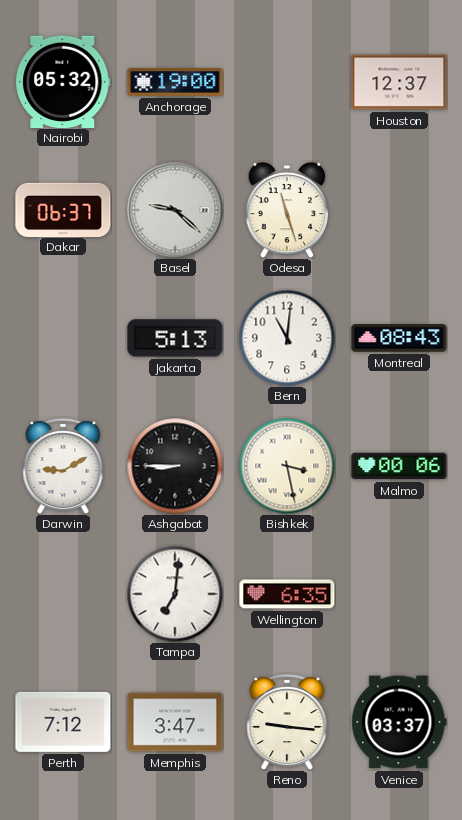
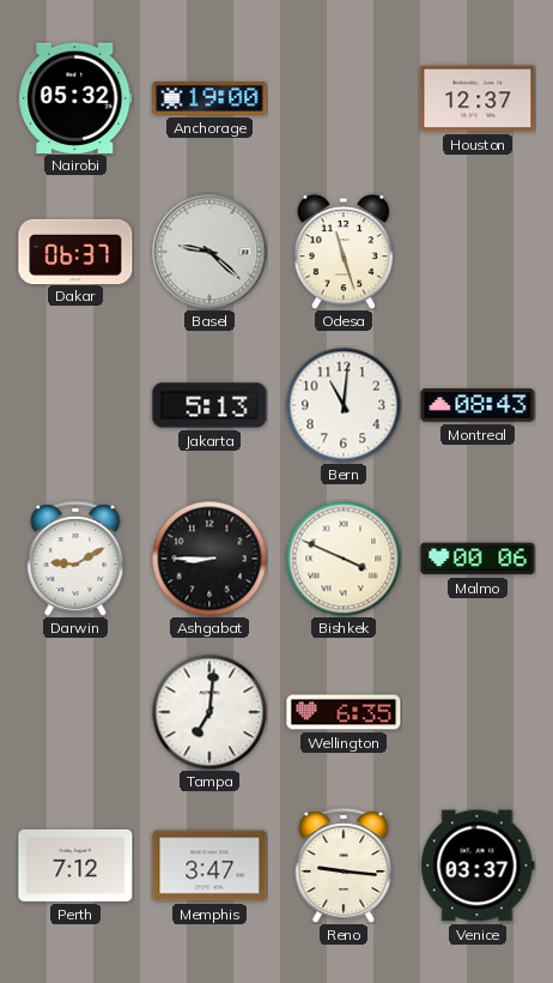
Bishkek: 3:28 -> 3:49
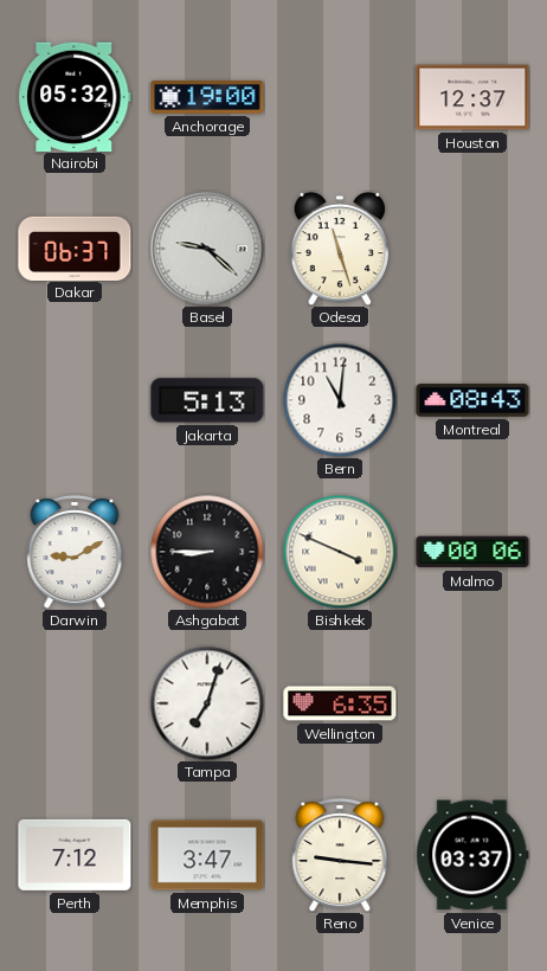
Tampa: 7:01 -> 7:03
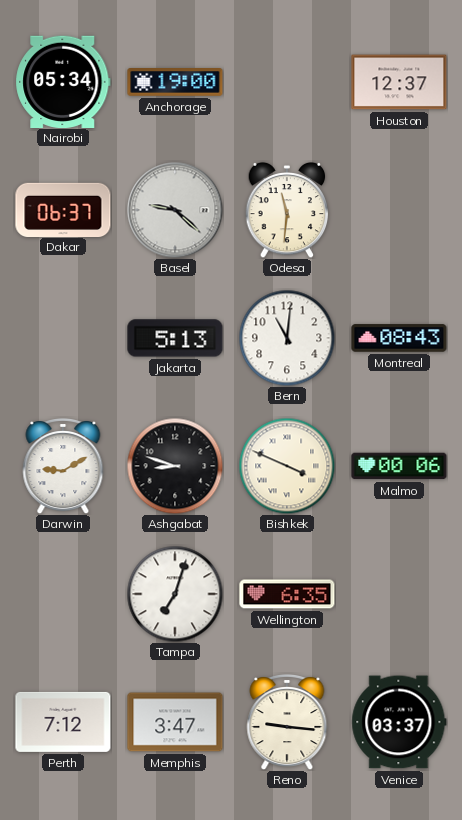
Nairobi: 05:32 -> 05:34
Odesa: 11:27 -> 11:31
Ashgabat: 8:45 -> 8:48
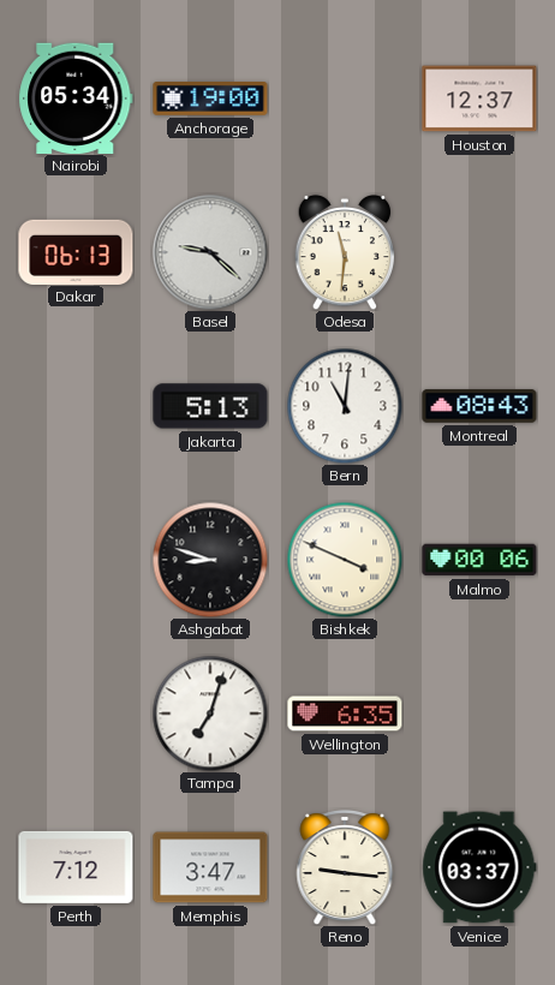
Dakar: 06:37 -> 06:13
Darwin: 9:10 -> none
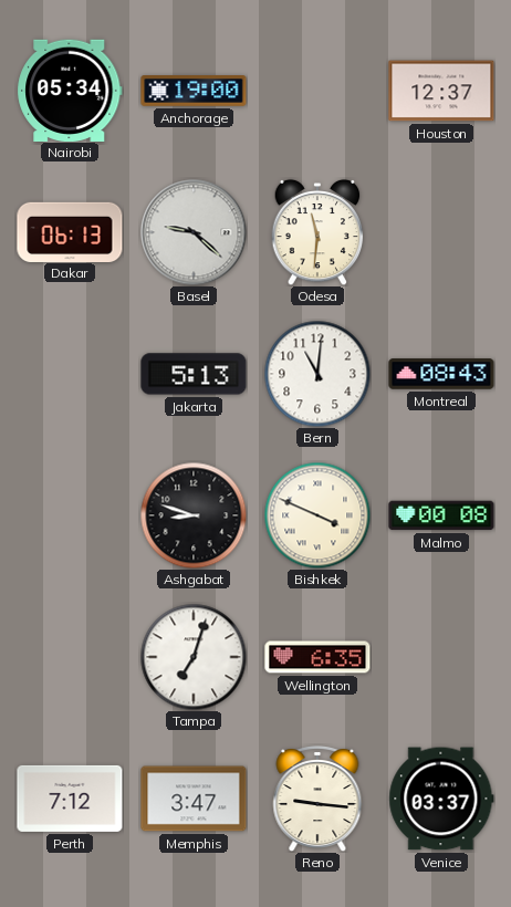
Malmo: 00:06 -> 00:08
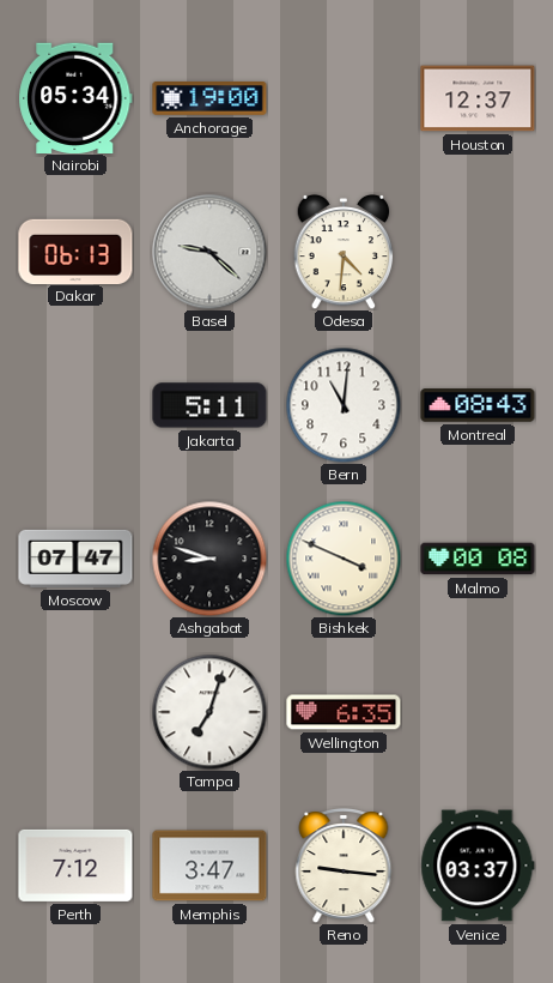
Odesa: 11:31 -> 4:31
Jakarta: 5:13 -> 5:11
Moscow: none -> 07:47
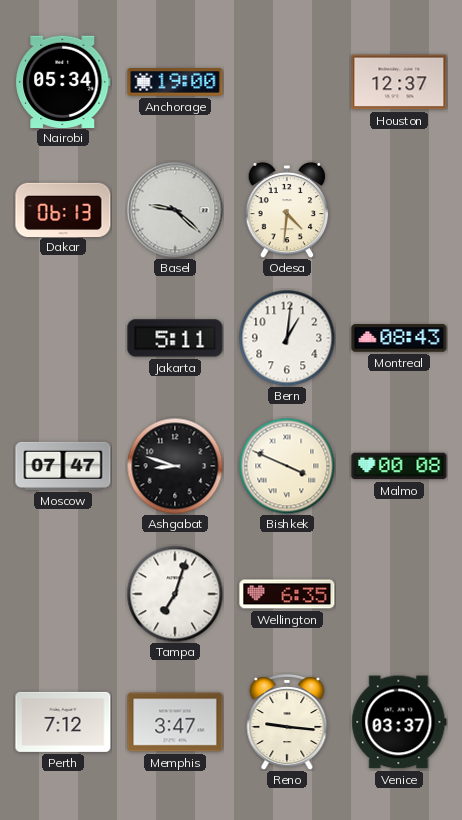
Bern: 11:01 -> 1:01
